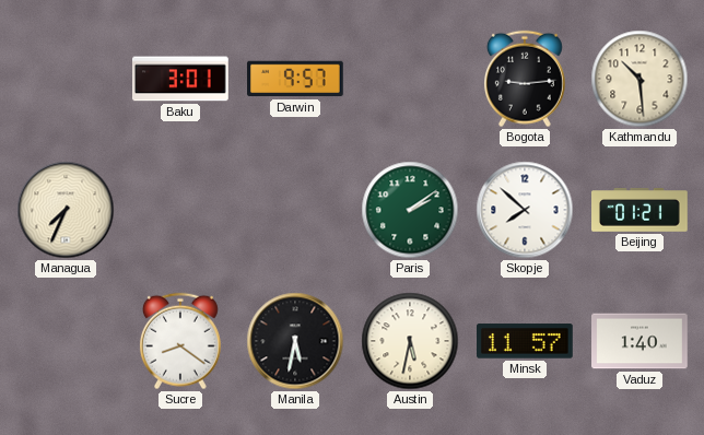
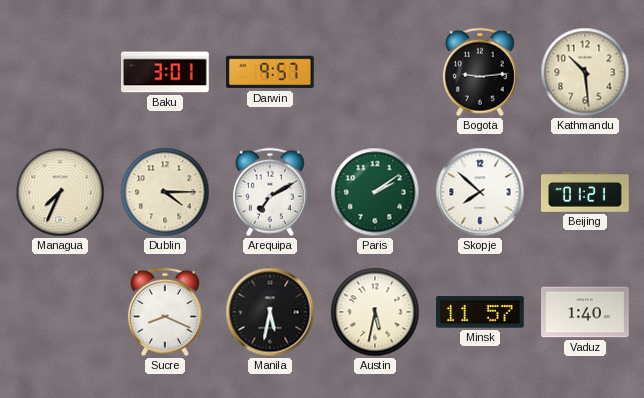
Dublin: none -> 4:15
Arequipa: none -> 7:10
Sucre: 8:21 -> 8:19
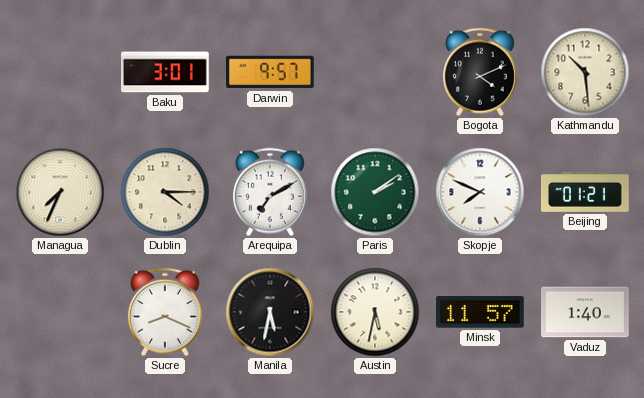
Bogota: 9:14 -> 4:11
Skopje: 7:52 -> 7:49
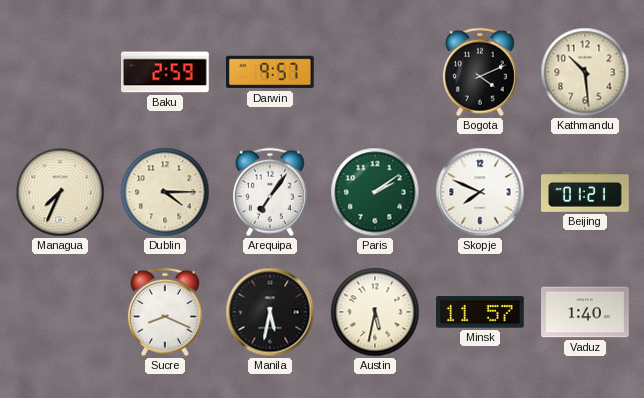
Baku: 3:01 -> 2:59
Arequipa: 7:10 -> 7:06
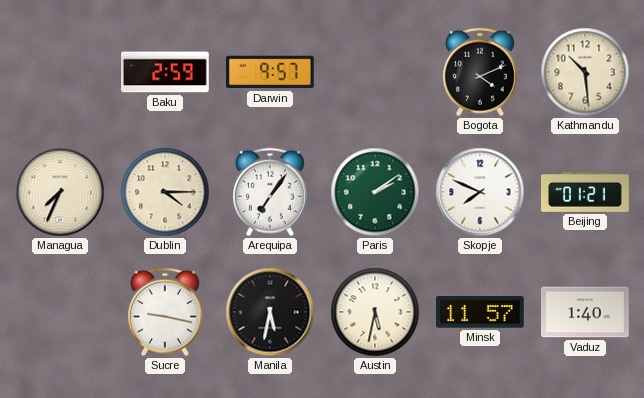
Sucre: 8:19 -> 9:17
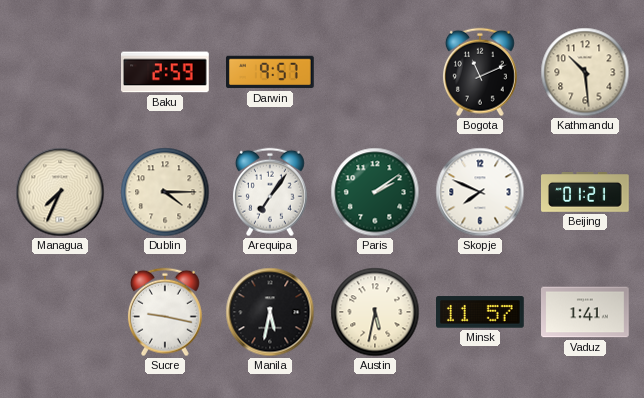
Bogota: 4:11 -> 11:11
Vaduz: 1:40 -> 1:41
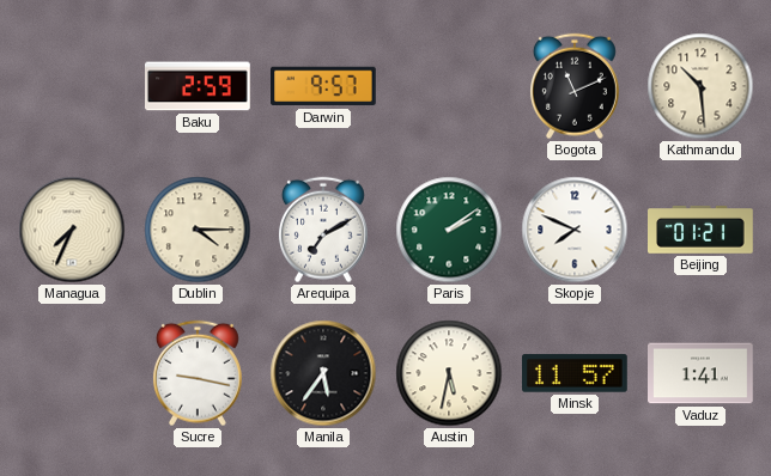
Arequipa: 7:06 -> 7:10
Manila: 5:32 -> 5:36
